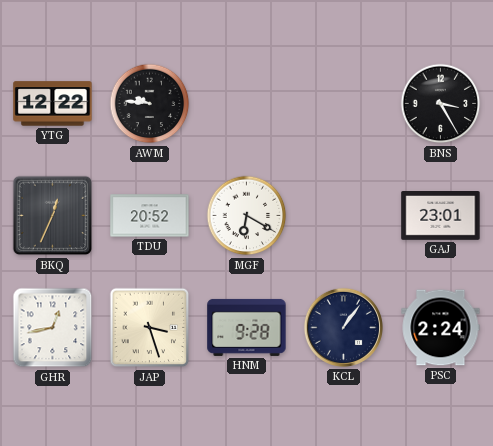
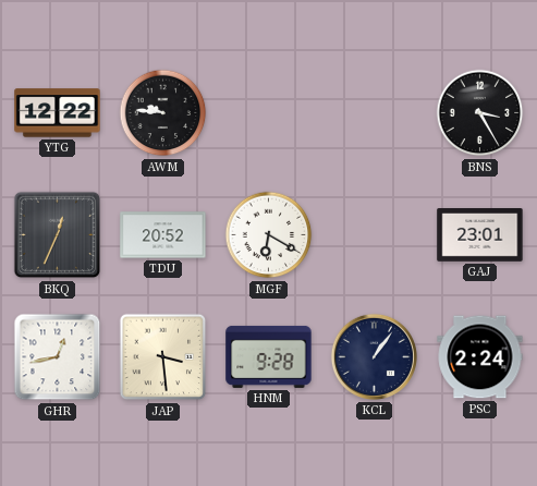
JAP: 3:27 -> 3:29
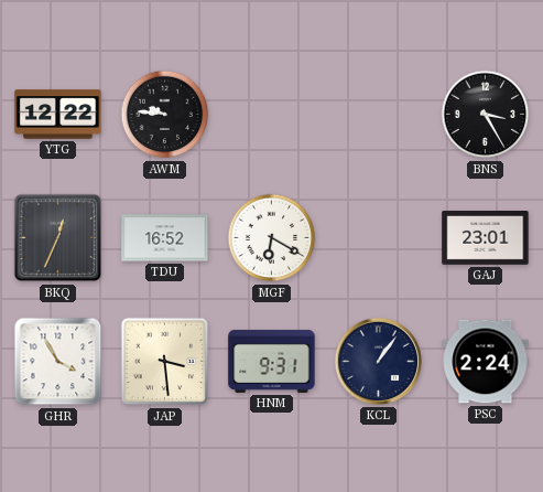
TDU: 20:52 -> 16:52
GHR: 12:43 -> 3:55
HNM: 9:28 -> 9:31
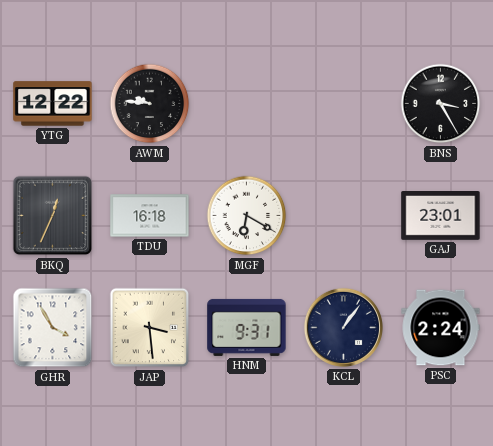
TDU: 16:52 -> 16:18
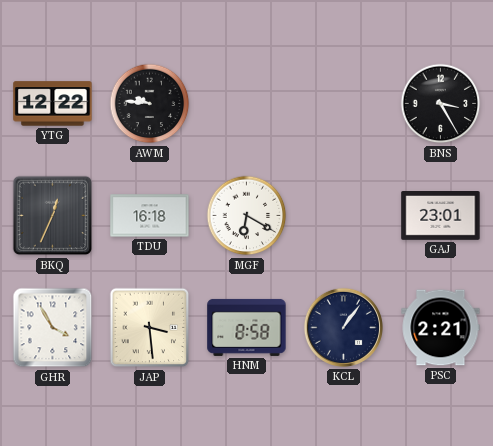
HNM: 9:31 -> 8:58
PSC: 2:24 -> 2:21
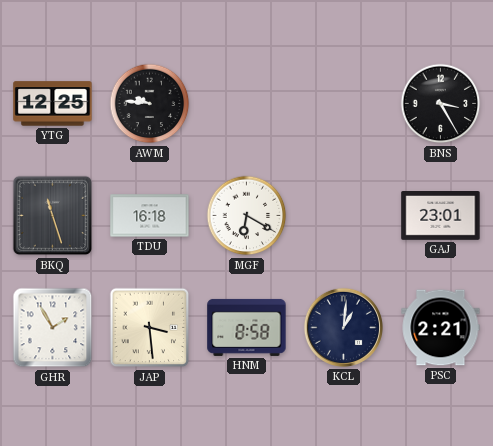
YTG: 12:22 -> 12:25
BKQ: 12:34 -> 11:27
GHR: 3:55 -> 1:55
KCL: 1:06 -> 1:01
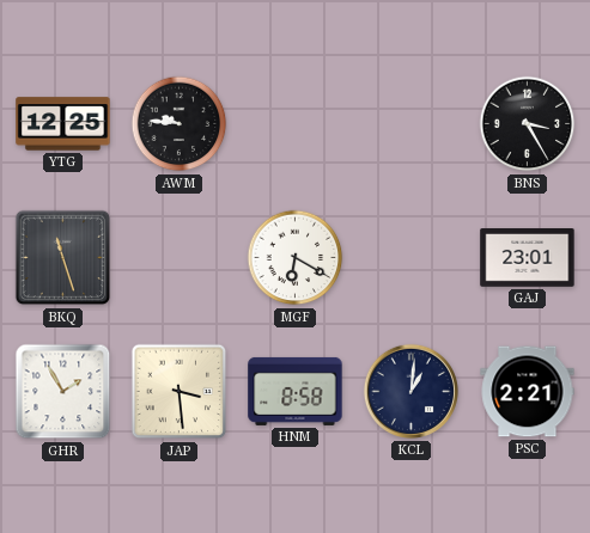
TDU: 16:18 -> none
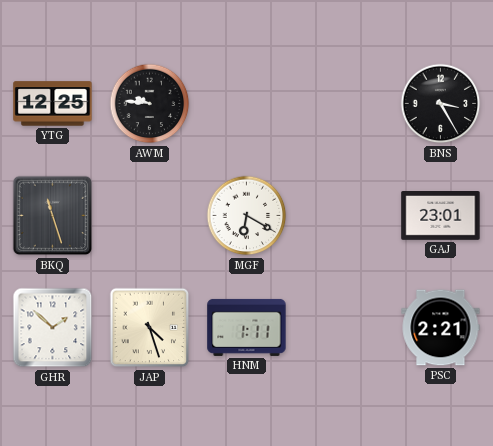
GHR: 1:55 -> 1:52
JAP: 3:29 -> 4:27
HNM: 8:58 -> 1:11
KCL: 1:01 -> none
